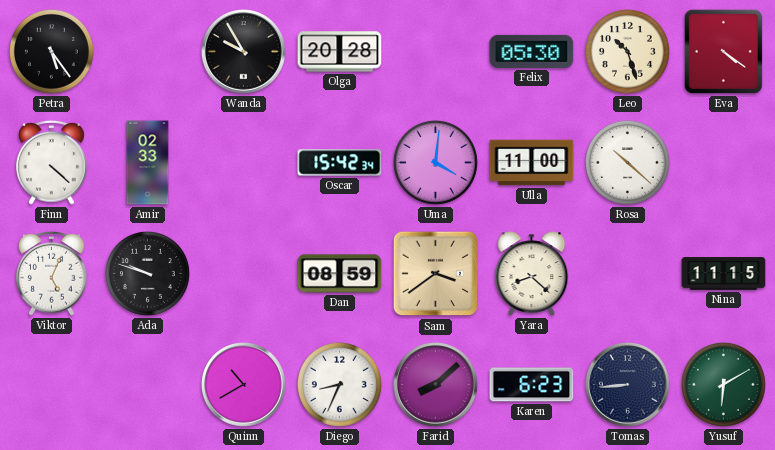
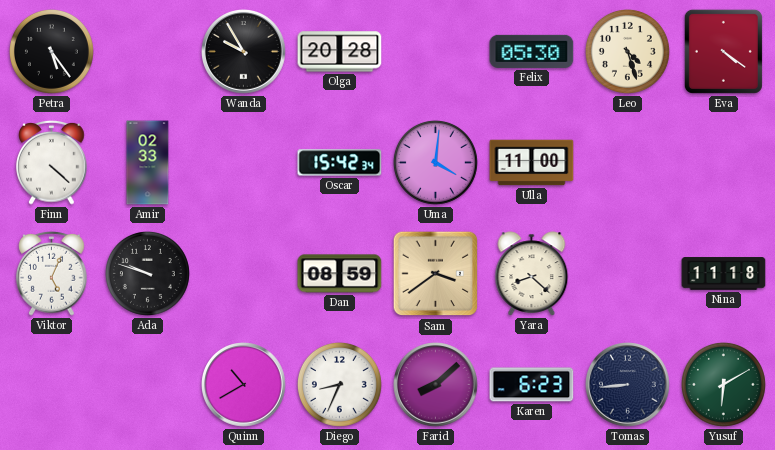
Leo: 10:27 -> 4:27
Rosa: 10:22 -> none
Nina: 11:15 -> 11:18
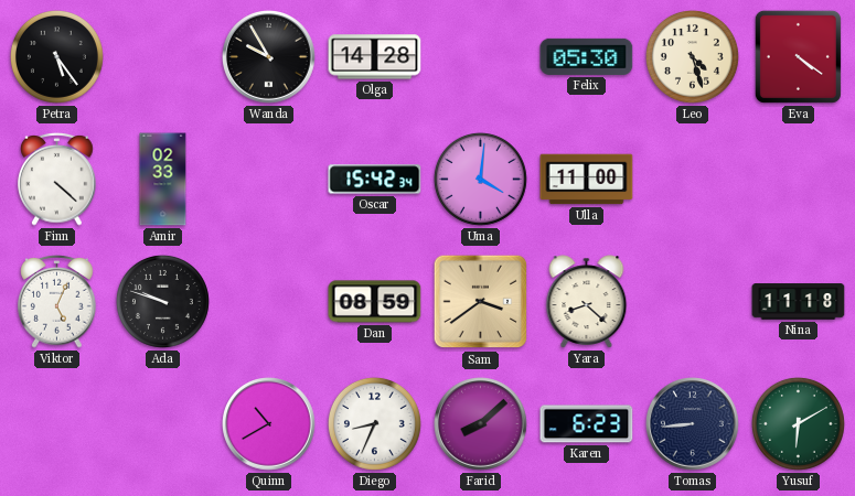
Olga: 20:28 -> 14:28
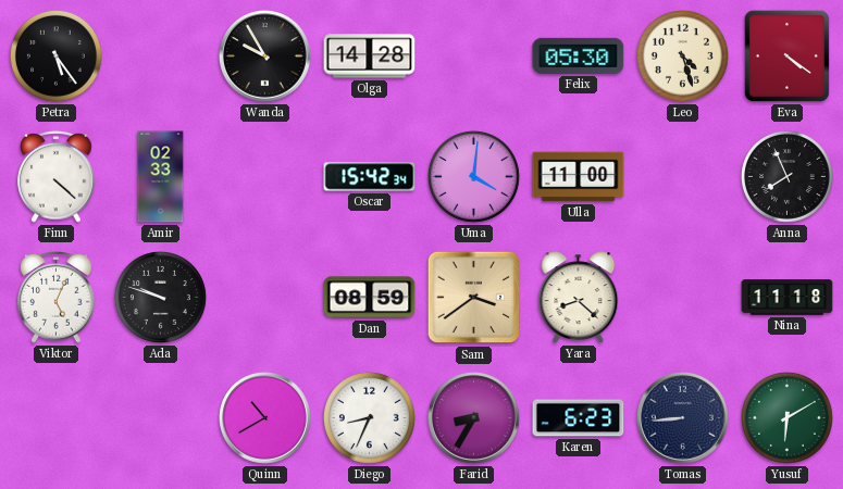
Anna: none -> 7:56
Farid: 8:08 -> 8:35
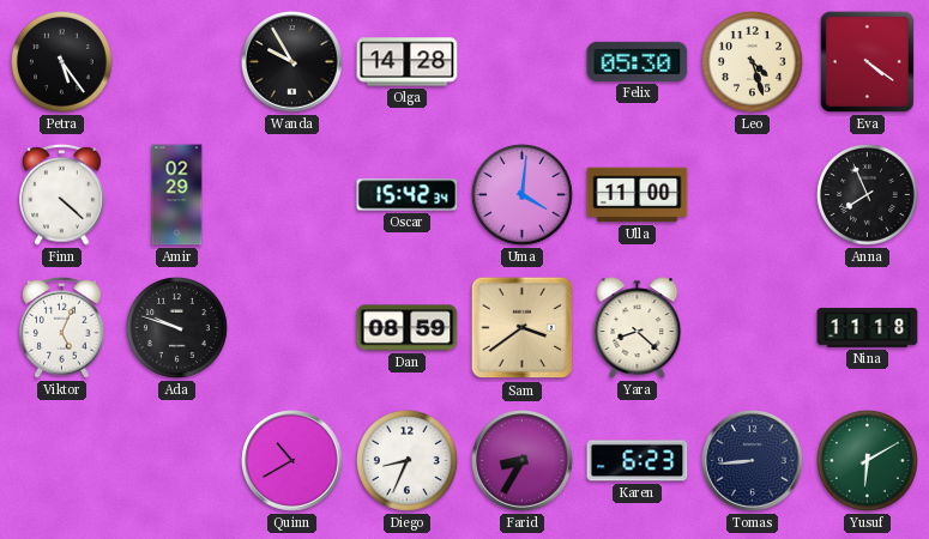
Amir: 02:33 -> 02:29
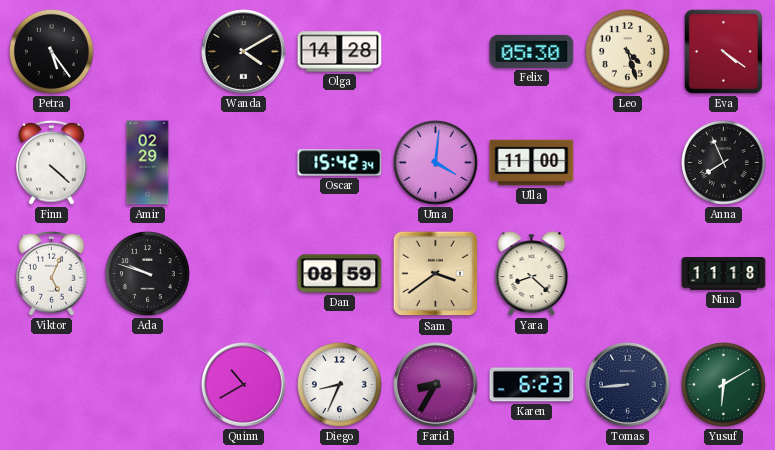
Wanda: 9:55 -> 4:10
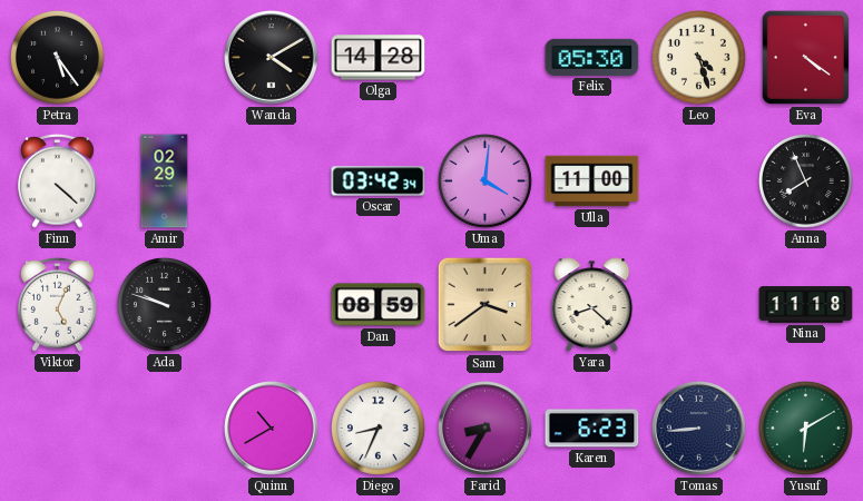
Oscar: 15:42 -> 03:42
